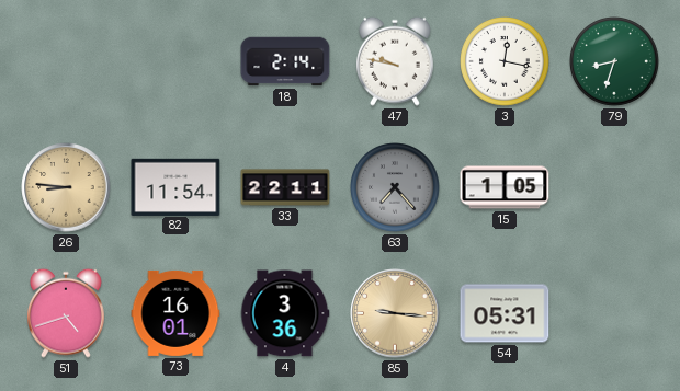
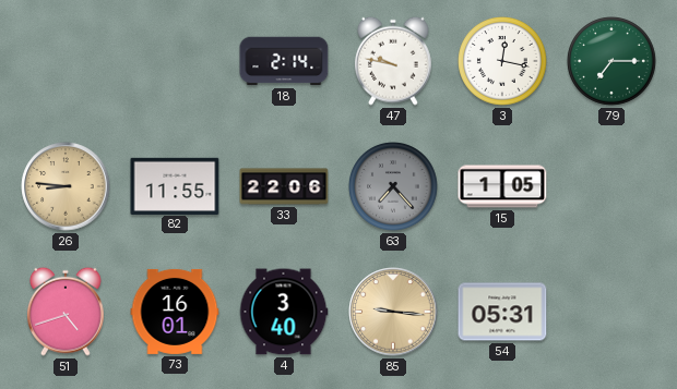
79: 8:33 -> 7:15
82: 11:54 -> 11:55
33: 22:11 -> 22:06
4: 3:36 -> 3:40
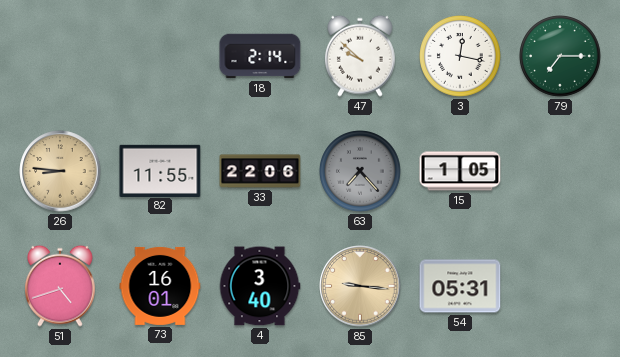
47: 9:47 -> 9:52
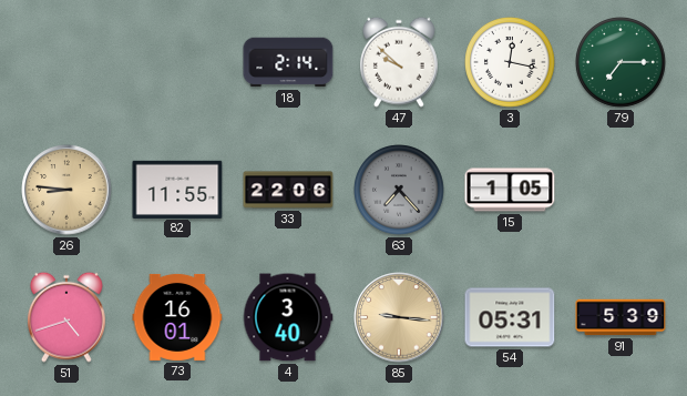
91: none -> 5:39
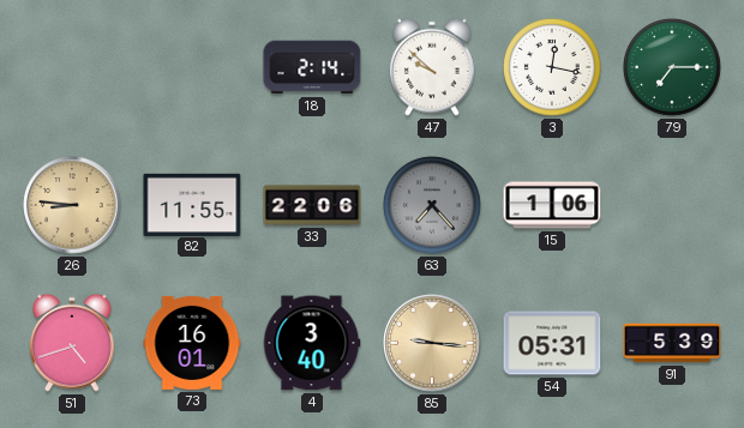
15: 1:05 -> 1:06
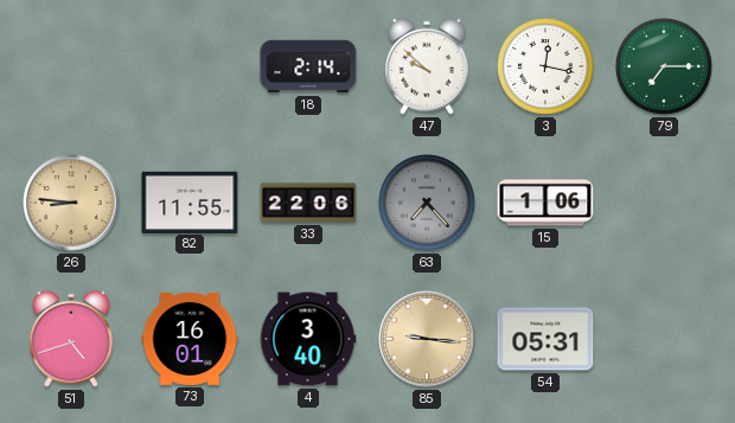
91: 5:39 -> none
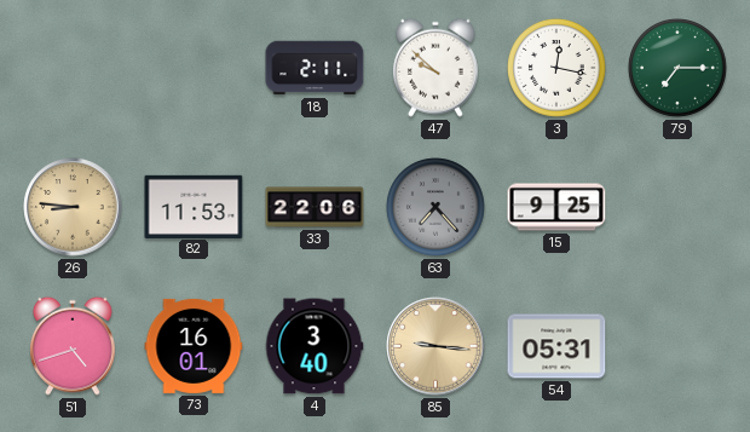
18: 2:14 -> 2:11
82: 11:55 -> 11:53
15: 1:06 -> 9:25
